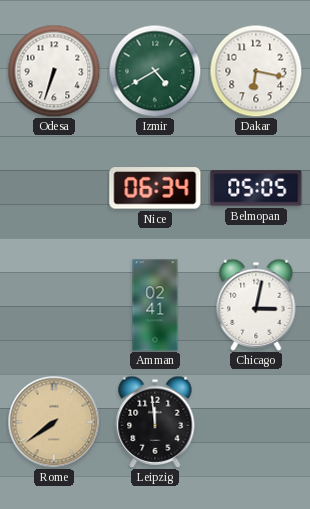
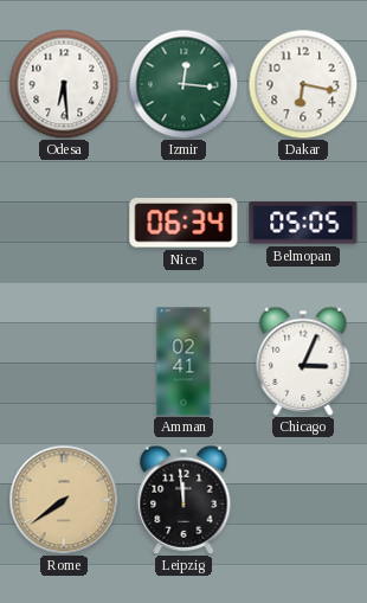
Odesa: 6:33 -> 6:29
Izmir: 4:40 -> 12:16
Chicago: 3:02 -> 3:04
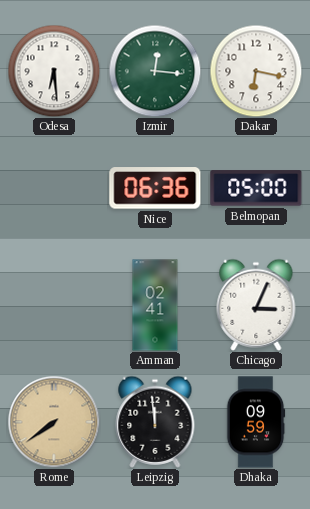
Nice: 06:34 -> 06:36
Belmopan: 05:05 -> 05:00
Dhaka: none -> 09:59
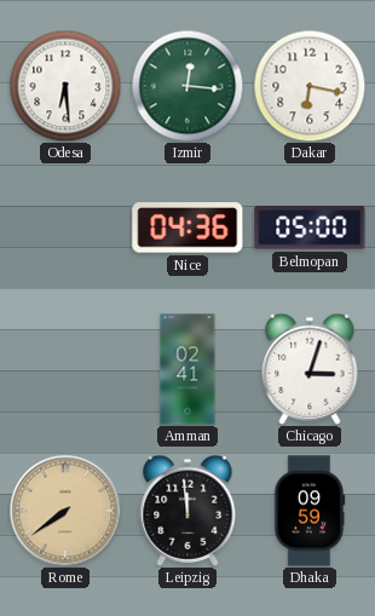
Nice: 06:36 -> 04:36
Chicago: 3:04 -> 3:03
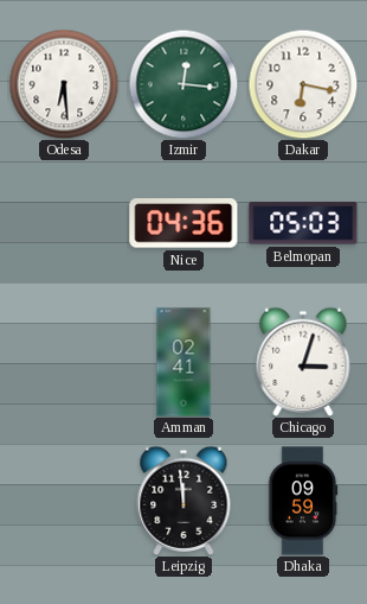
Belmopan: 05:00 -> 05:03
Rome: 7:39 -> none
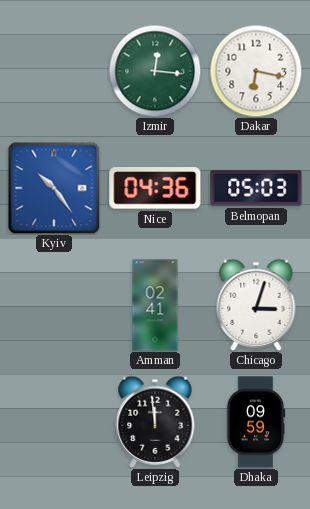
Odesa: 6:29 -> none
Kyiv: none -> 10:24
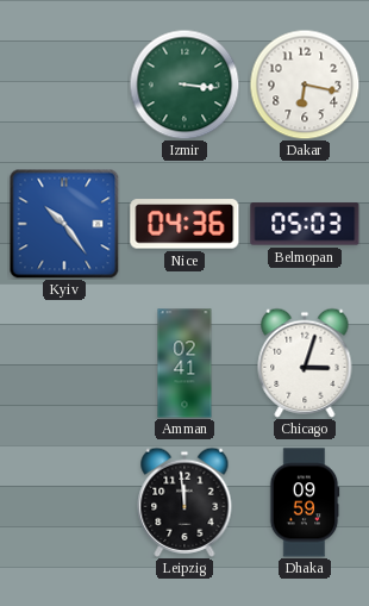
Izmir: 12:16 -> 3:16
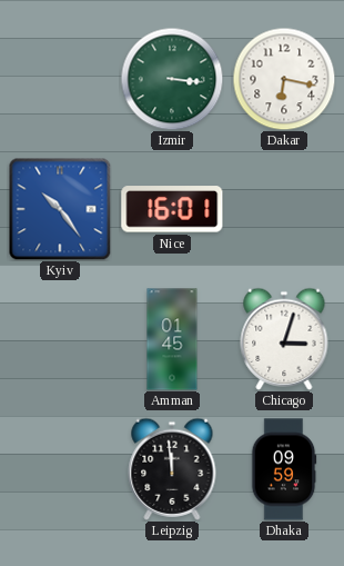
Nice: 04:36 -> 16:01
Belmopan: 05:03 -> none
Amman: 02:41 -> 01:45
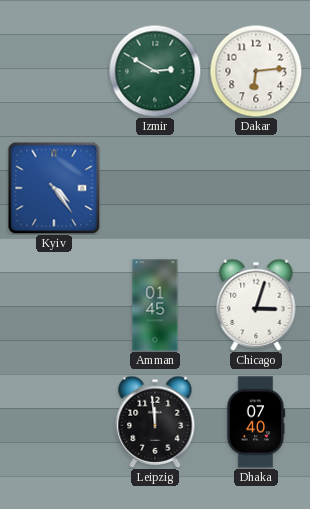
Izmir: 3:16 -> 2:50
Dakar: 6:17 -> 6:14
Kyiv: 10:24 -> 4:24
Nice: 16:01 -> none
Dhaka: 09:59 -> 07:40
